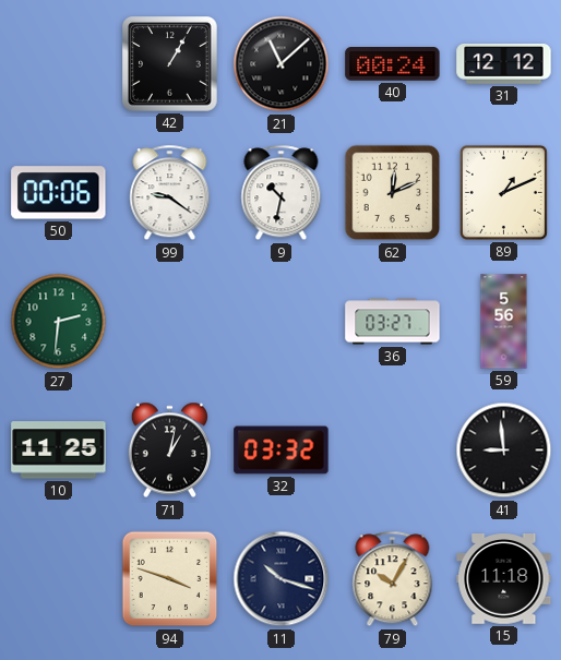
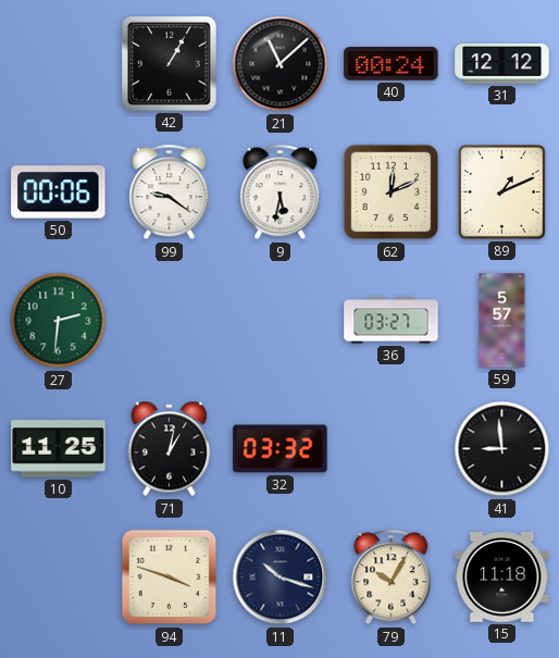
9: 10:32 -> 5:32
59: 5:56 -> 5:57
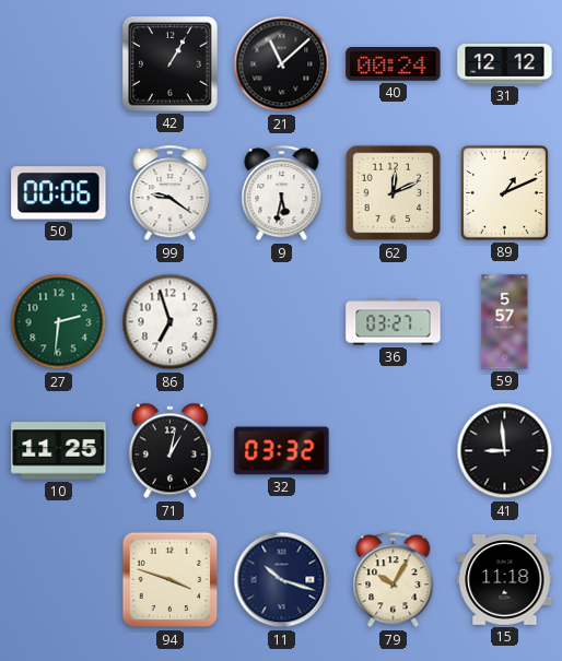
86: none -> 6:57
